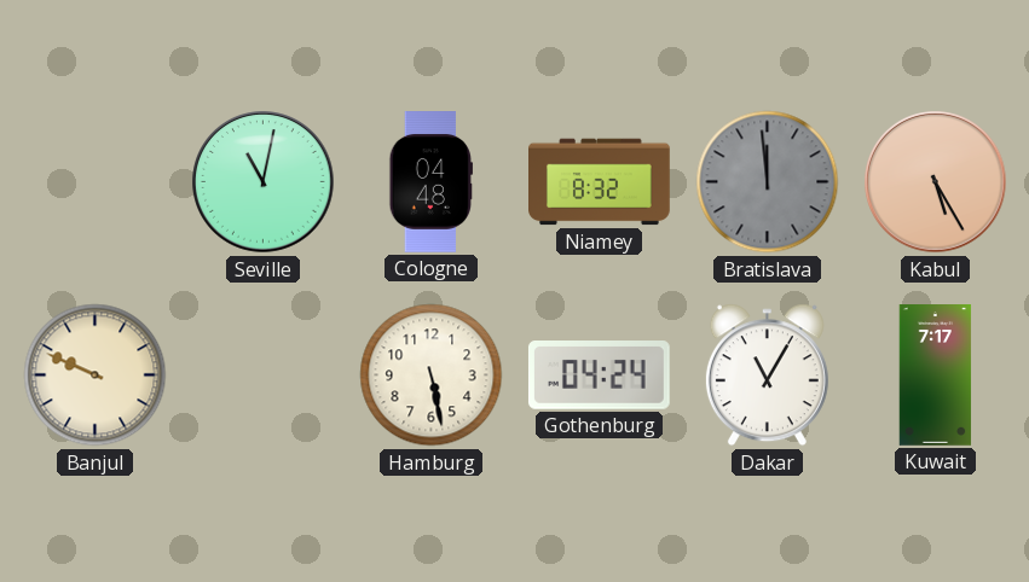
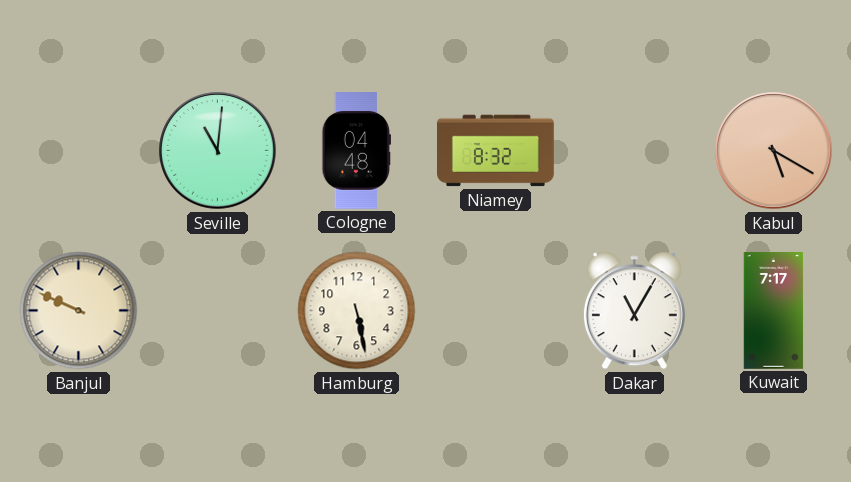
Seville: 11:02 -> 11:01
Bratislava: 11:59 -> none
Kabul: 5:25 -> 5:20
Gothenburg: 04:24 -> none
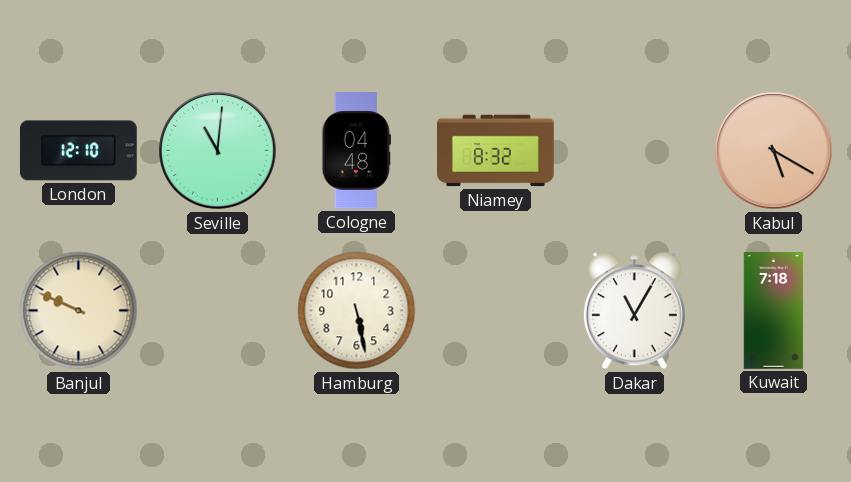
London: none -> 12:10
Kuwait: 7:17 -> 7:18
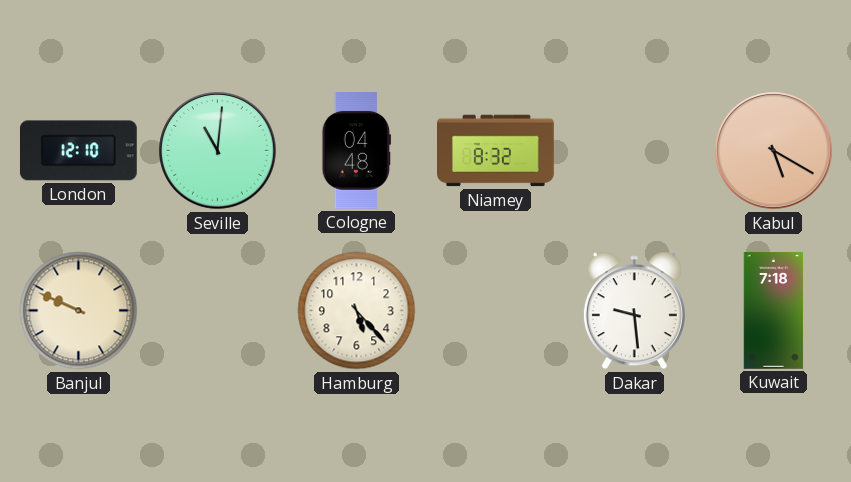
Hamburg: 5:28 -> 5:23
Dakar: 11:05 -> 9:29
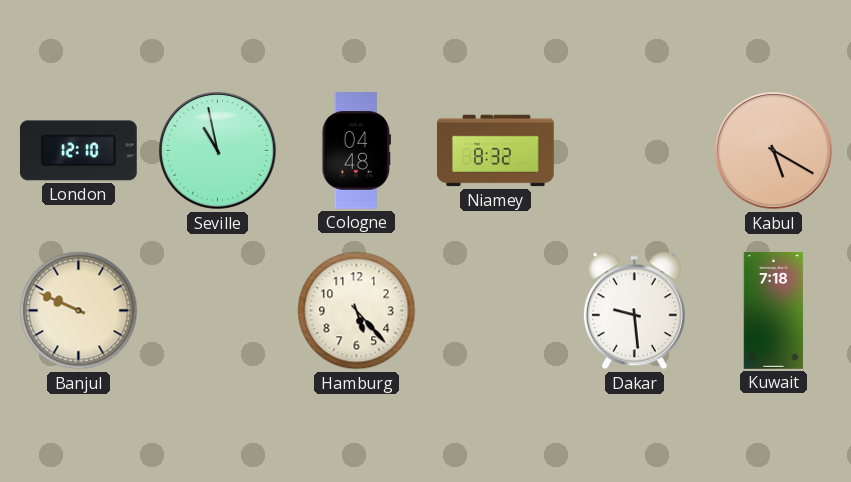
Seville: 11:01 -> 10:58
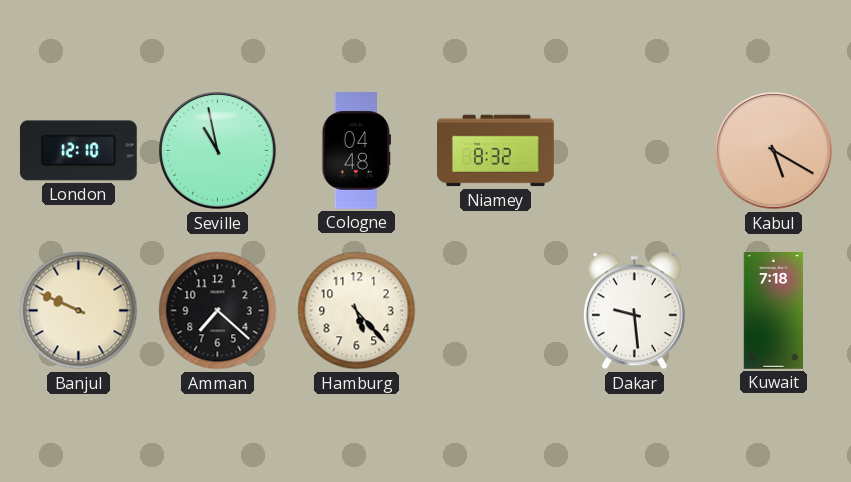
Amman: none -> 7:22
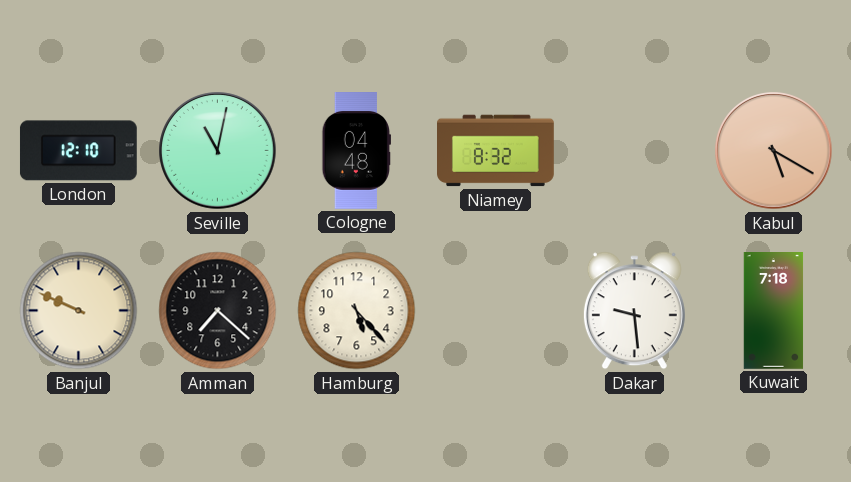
Seville: 10:58 -> 11:02
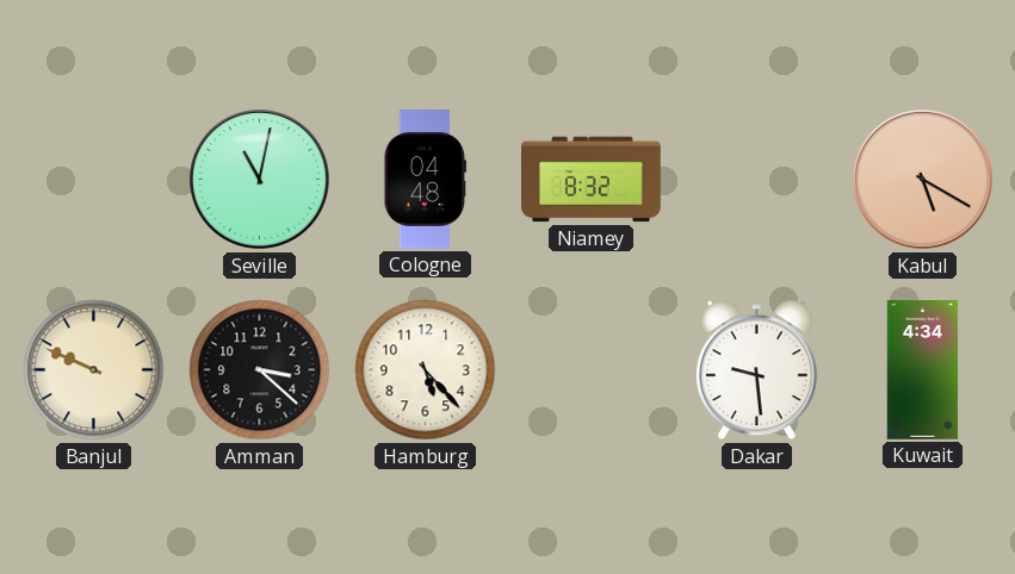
London: 12:10 -> none
Amman: 7:22 -> 3:22
Kuwait: 7:18 -> 4:34
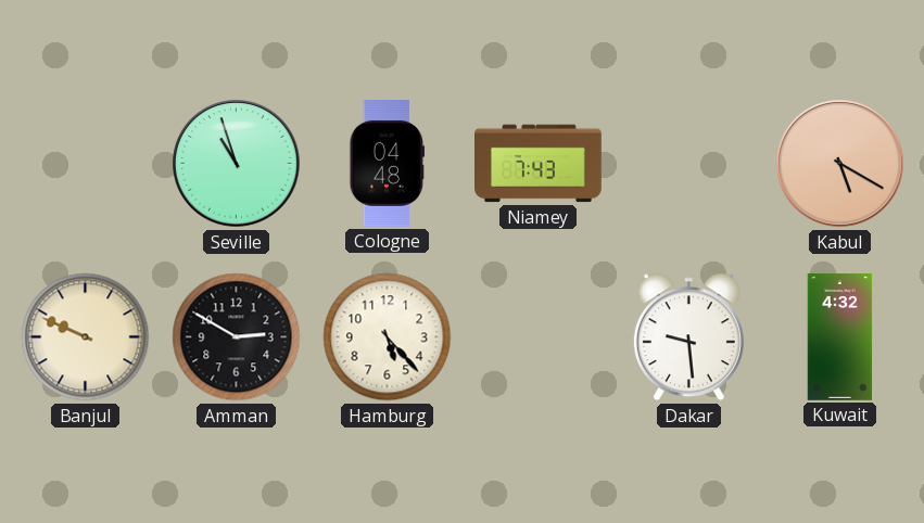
Seville: 11:02 -> 10:57
Niamey: 8:32 -> 7:43
Amman: 3:22 -> 2:50
Kuwait: 4:34 -> 4:32
